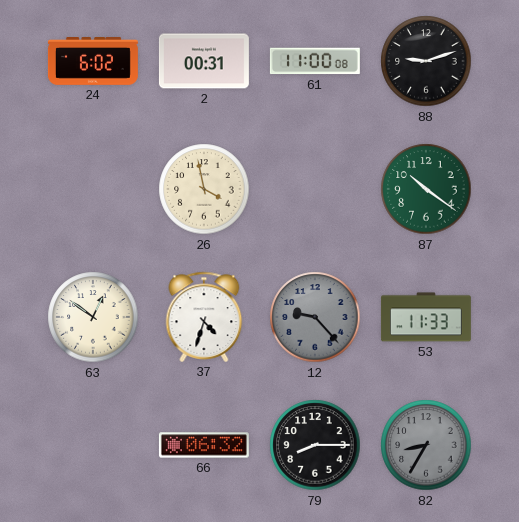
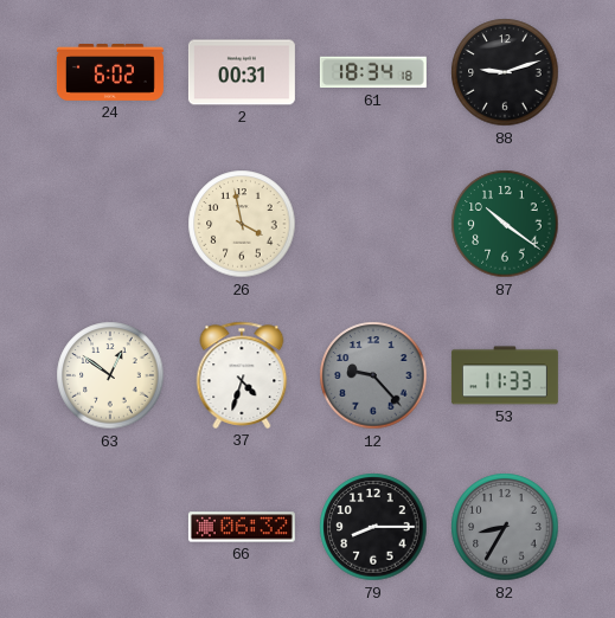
61: 11:00 -> 18:34
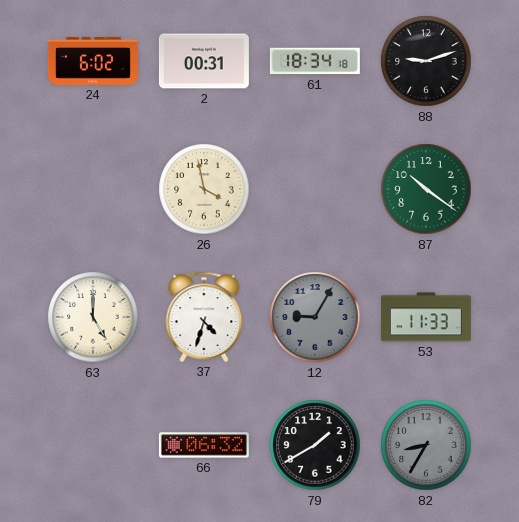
63: 12:51 -> 5:00
12: 9:23 -> 9:05
79: 8:15 -> 1:40
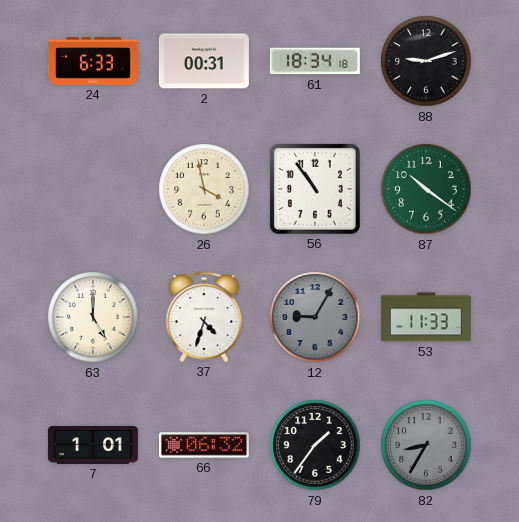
24: 6:02 -> 6:33
56: none -> 10:54
7: none -> 1:01
79: 1:40 -> 1:36
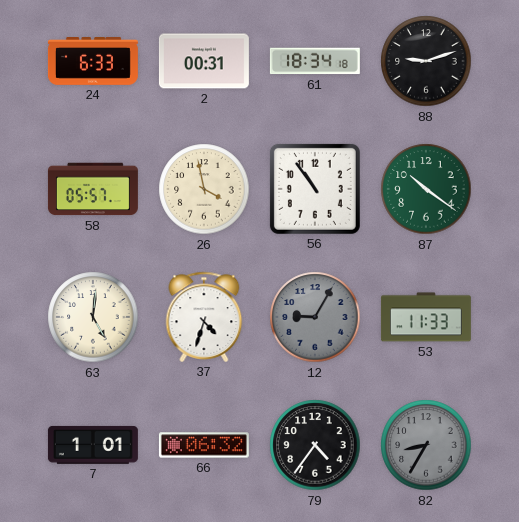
58: none -> 05:57
63: 5:00 -> 5:01
79: 1:36 -> 4:36
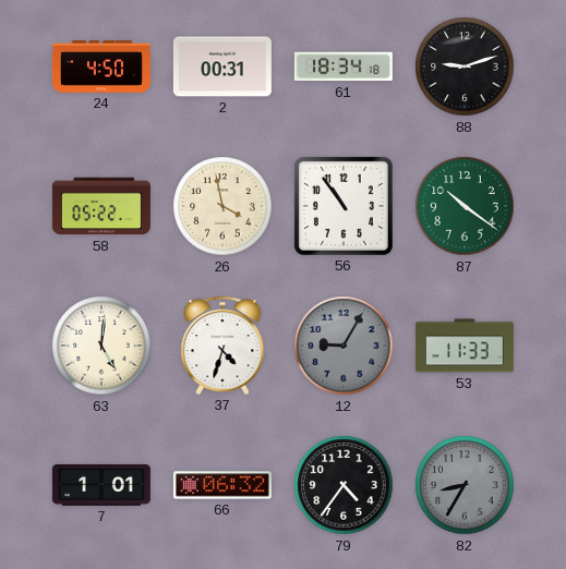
24: 6:33 -> 4:50
58: 05:57 -> 05:22
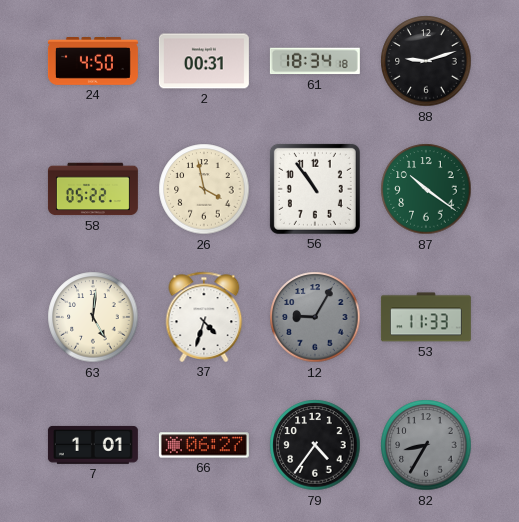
66: 06:32 -> 06:27
